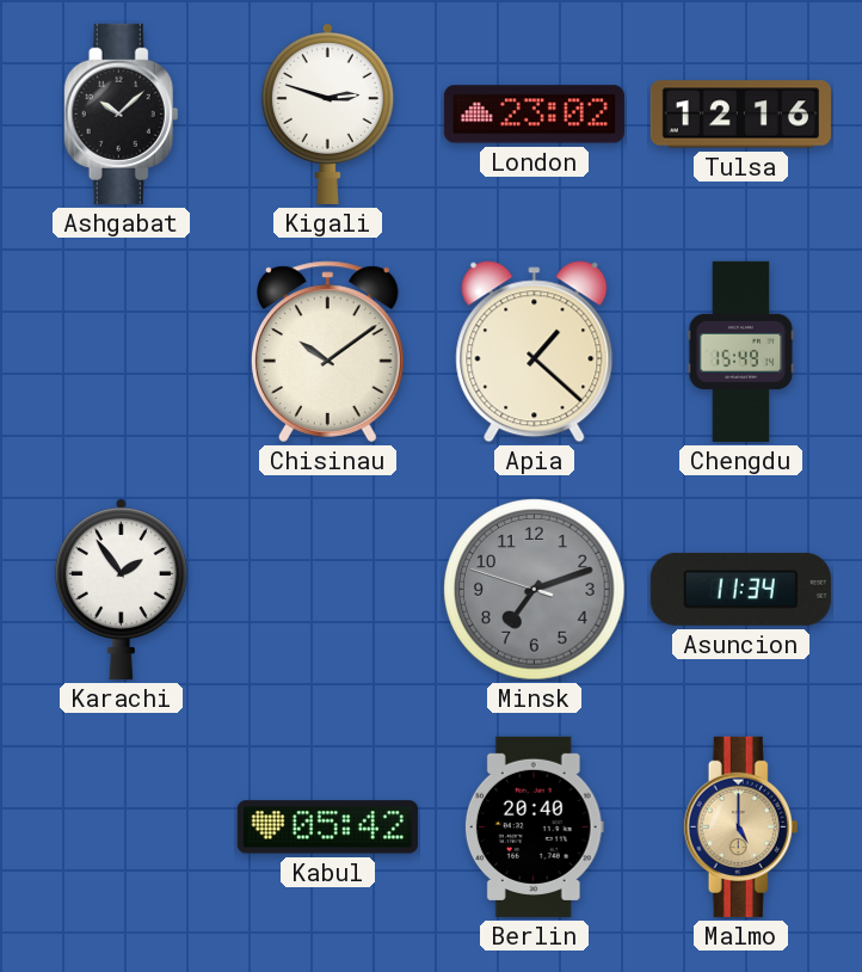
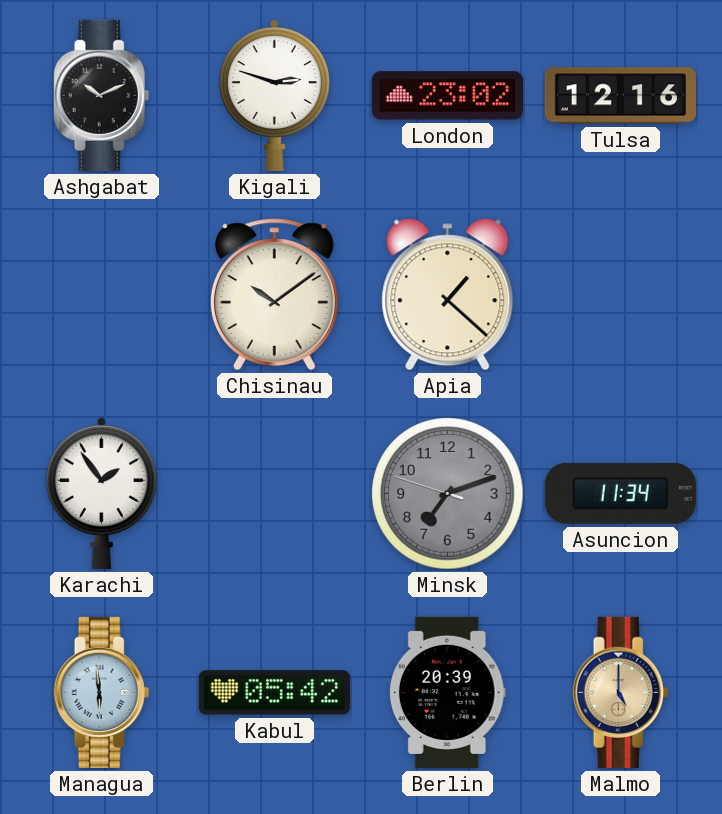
Ashgabat: 10:08 -> 10:11
Chengdu: 15:49 -> none
Managua: none -> 5:59
Berlin: 20:40 -> 20:39
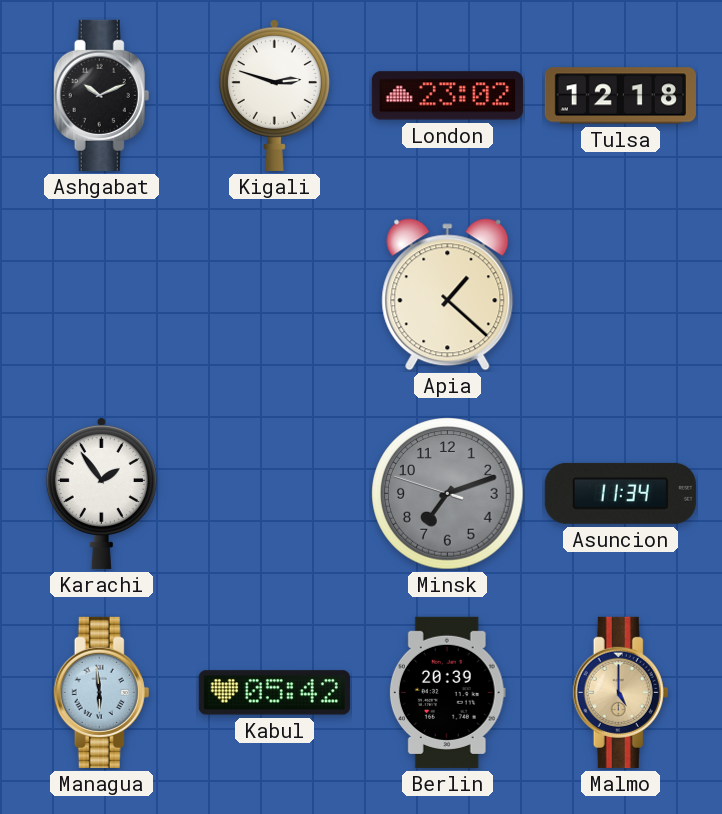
Tulsa: 12:16 -> 12:18
Chisinau: 10:09 -> none
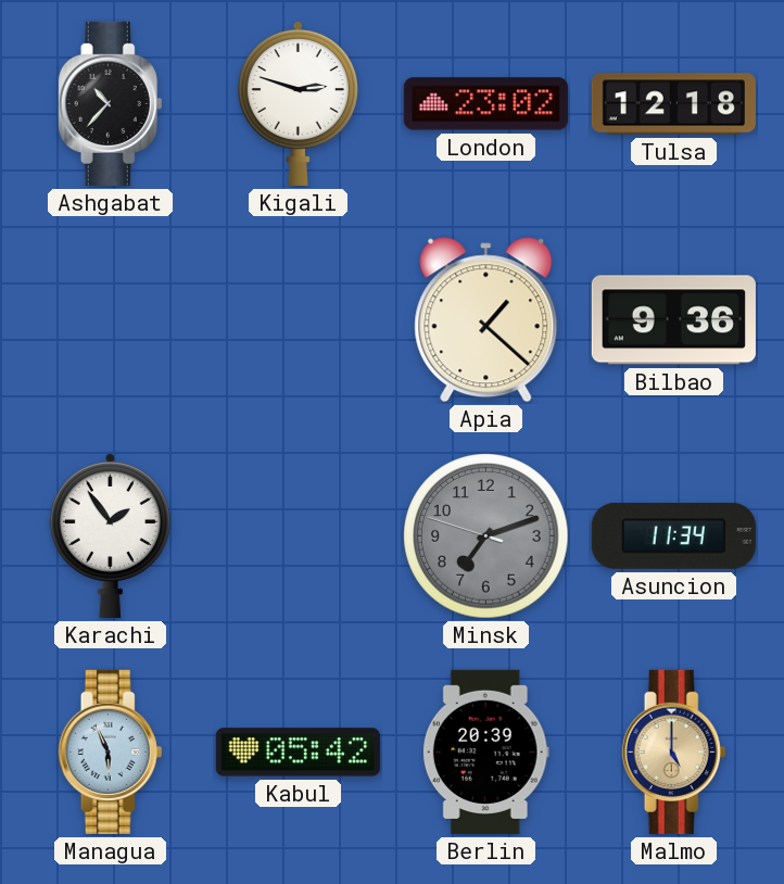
Ashgabat: 10:11 -> 10:37
Bilbao: none -> 9:36
Managua: 5:59 -> 5:56
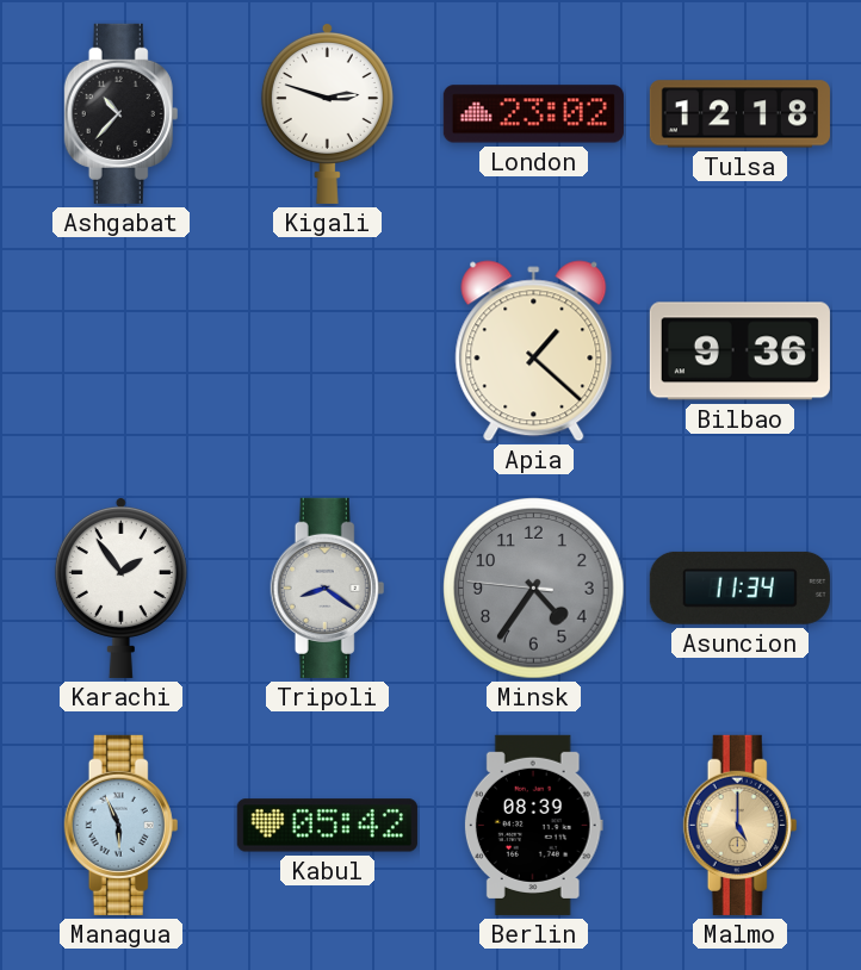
Tripoli: none -> 8:21
Minsk: 7:11 -> 4:35
Berlin: 20:39 -> 08:39
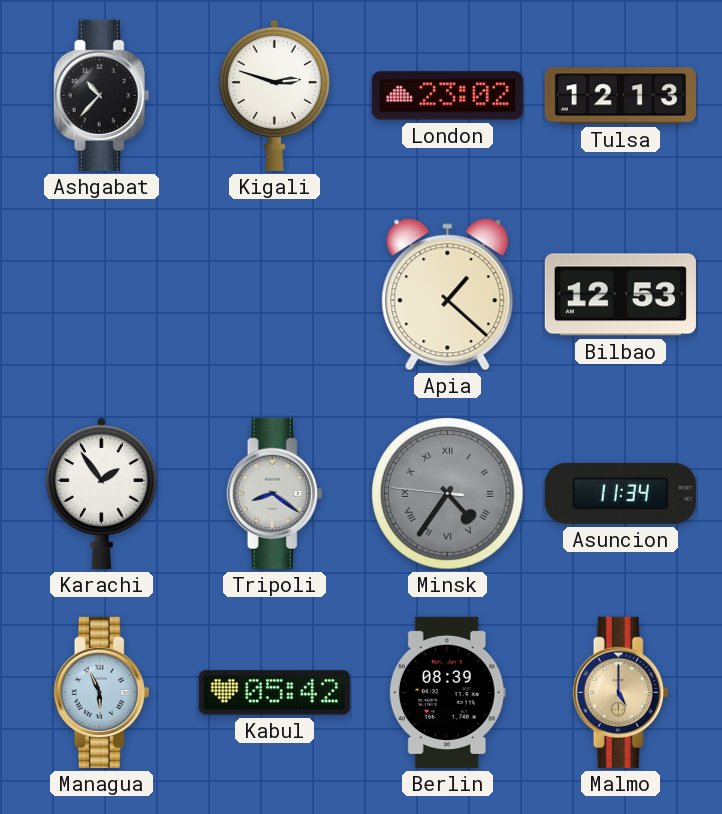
Tulsa: 12:18 -> 12:13
Bilbao: 9:36 -> 12:53
Minsk numerals: Arabic -> Roman
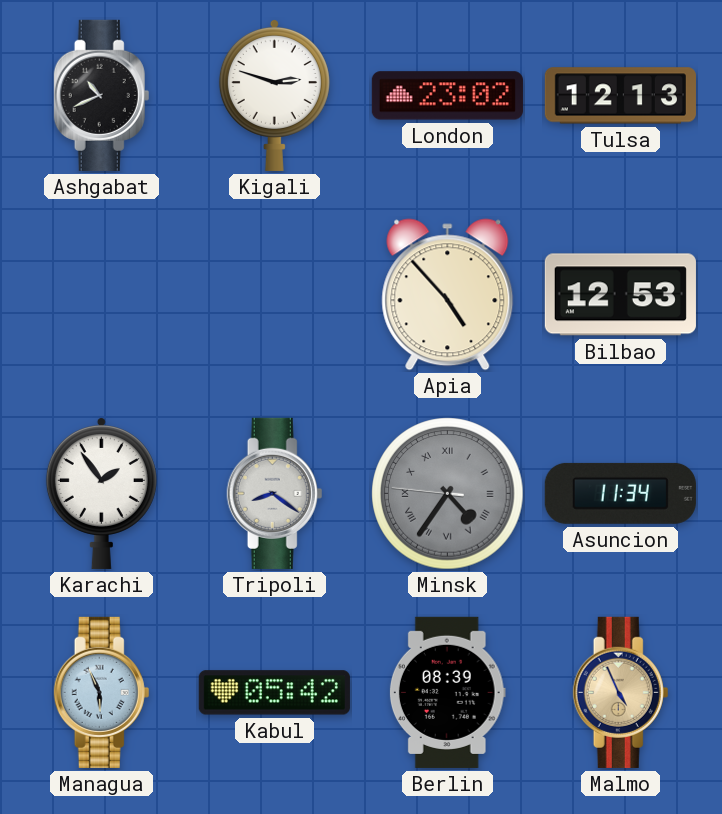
Ashgabat: 10:37 -> 10:41
Apia: 1:22 -> 4:53
Malmo: 5:00 -> 4:56
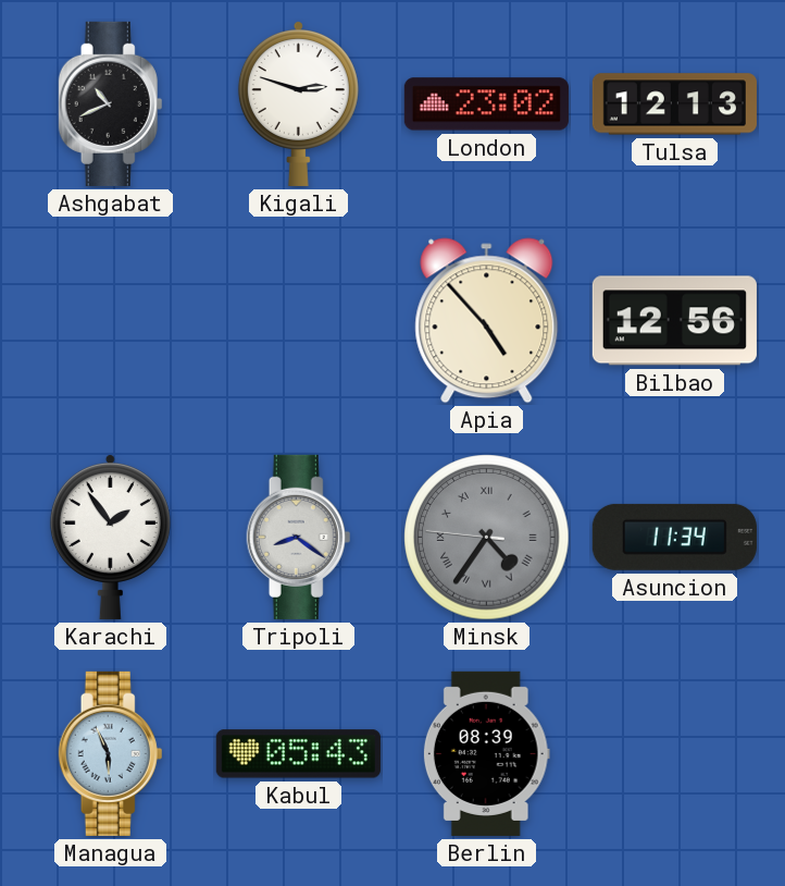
Bilbao: 12:53 -> 12:56
Kabul: 05:42 -> 05:43
Malmo: 4:56 -> none
